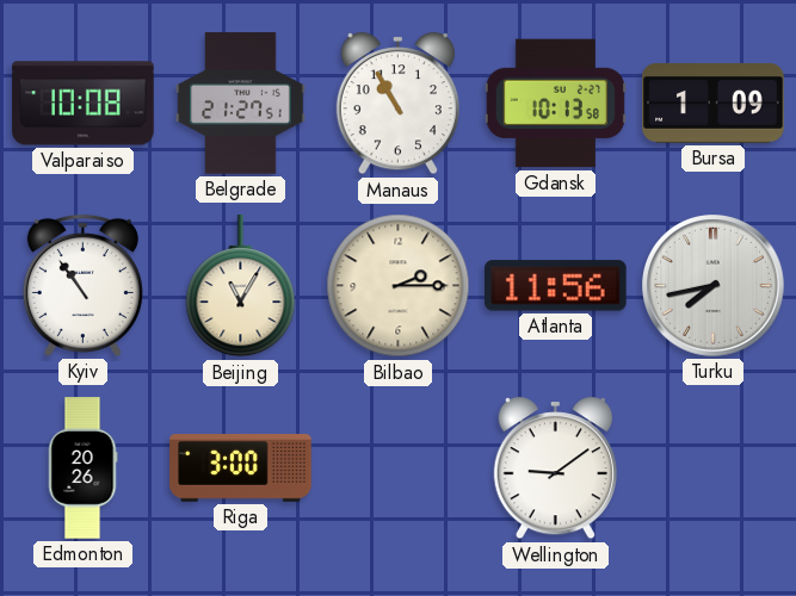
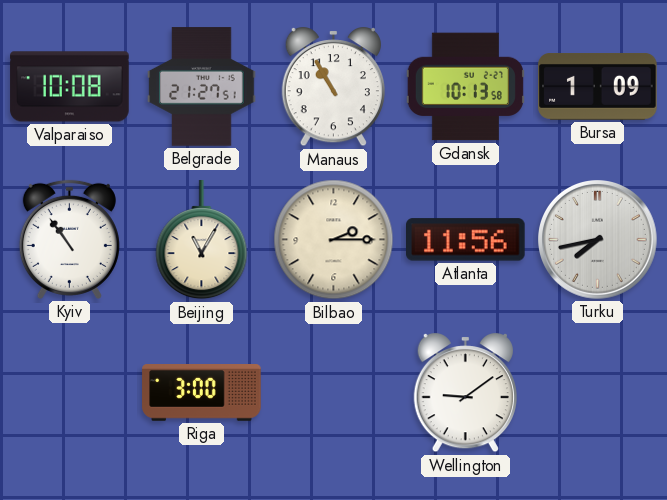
Edmonton: 20:26 -> none
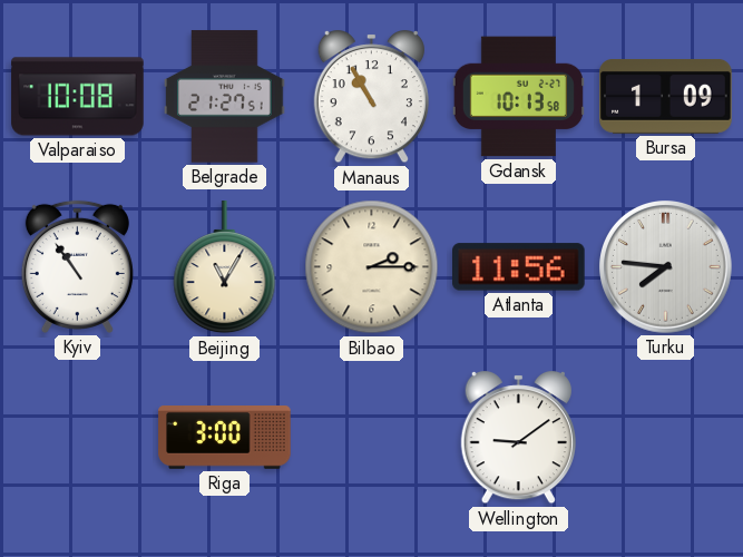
Turku: 7:43 -> 7:46
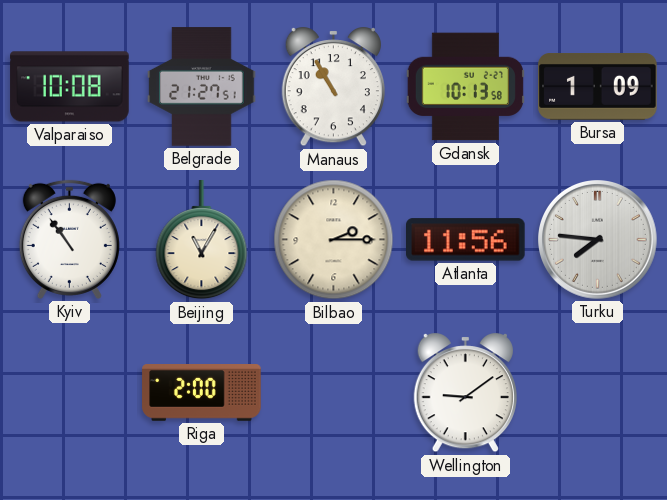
Riga: 3:00 -> 2:00
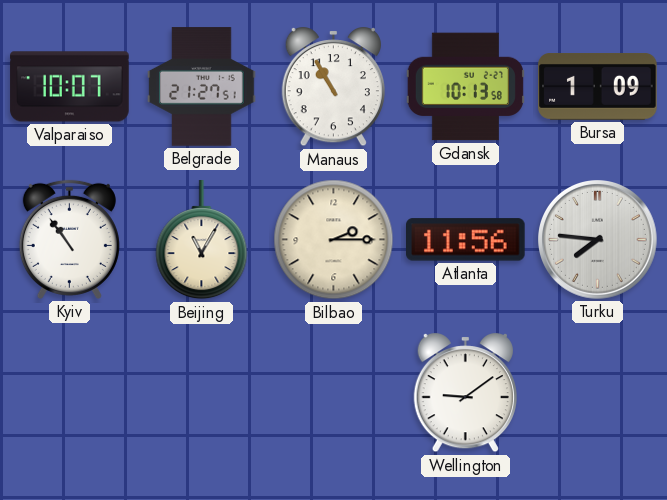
Valparaiso: 10:08 -> 10:07
Riga: 2:00 -> none
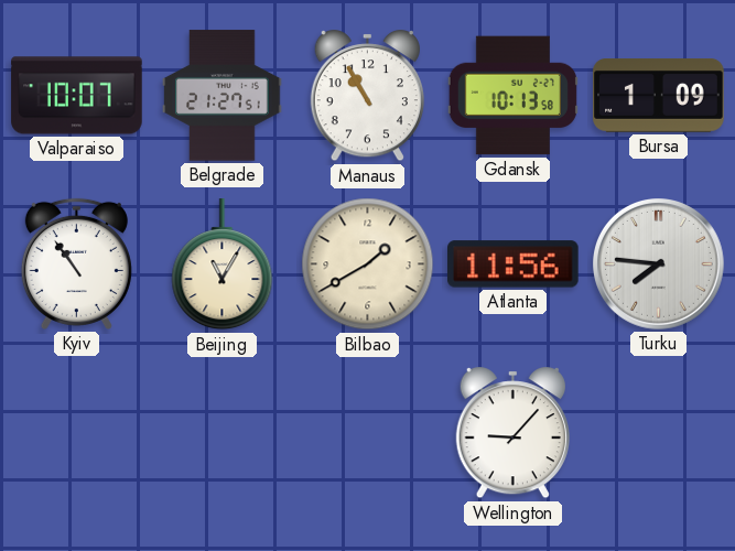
Bilbao: 2:15 -> 1:40
Wellington: 9:09 -> 9:07
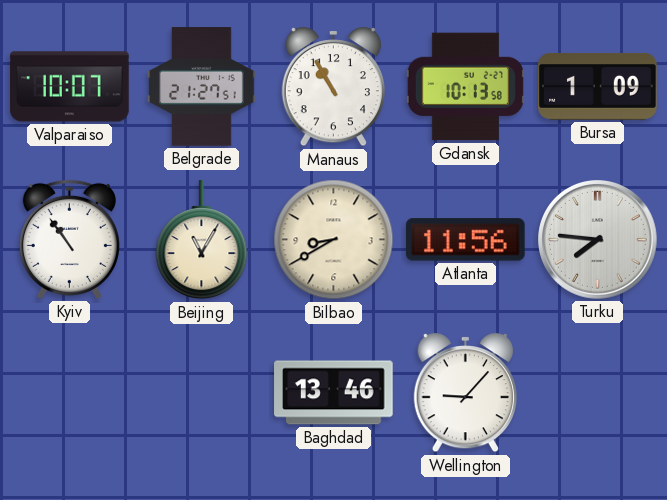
Bilbao: 1:40 -> 8:40
Baghdad: none -> 13:46
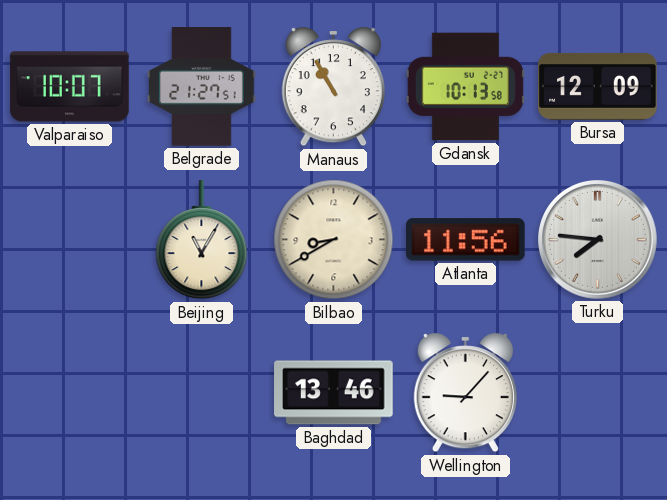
Bursa: 1:09 -> 12:09
Kyiv: 10:54 -> none
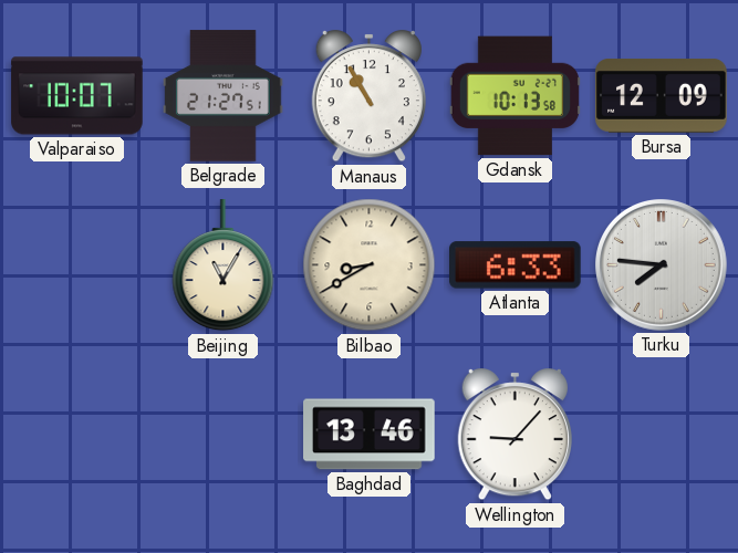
Atlanta: 11:56 -> 6:33
